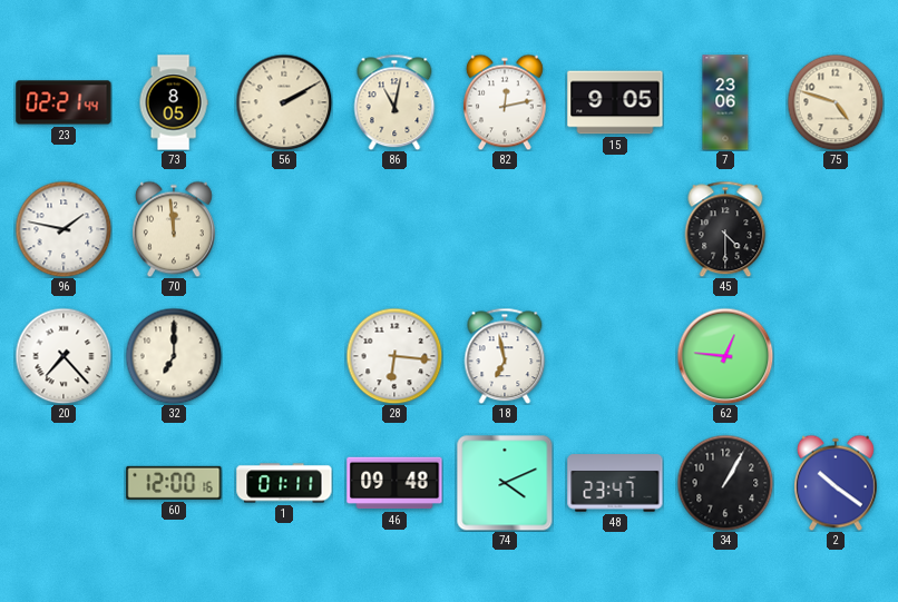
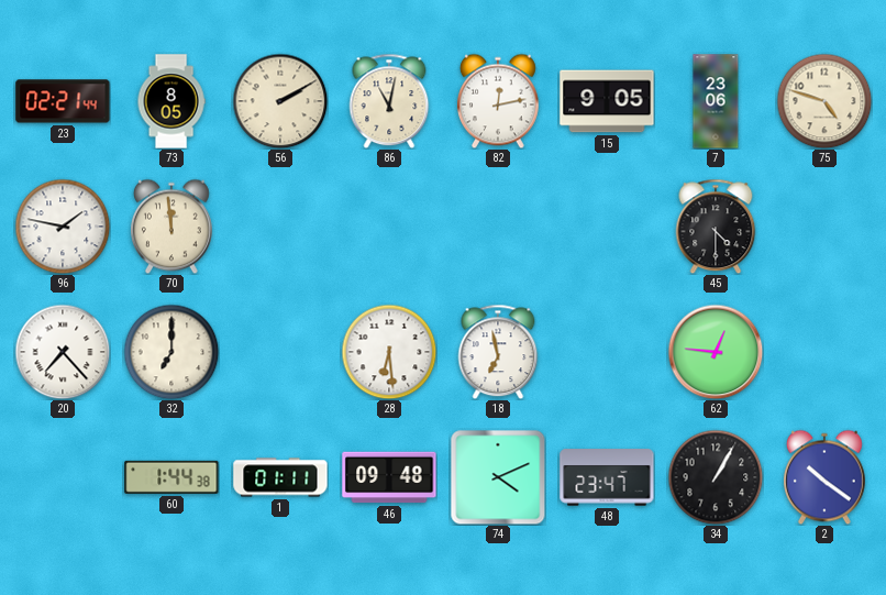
28: 6:16 -> 6:29
60: 12:00 -> 1:44
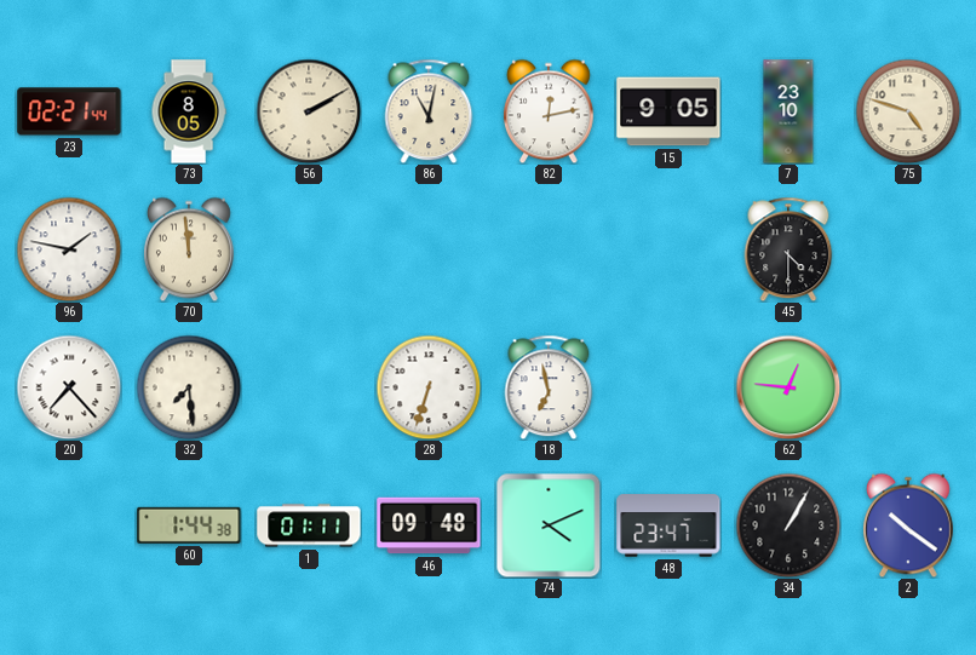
7: 23:06 -> 23:10
32: 7:00 -> 7:29
28: 6:29 -> 6:33
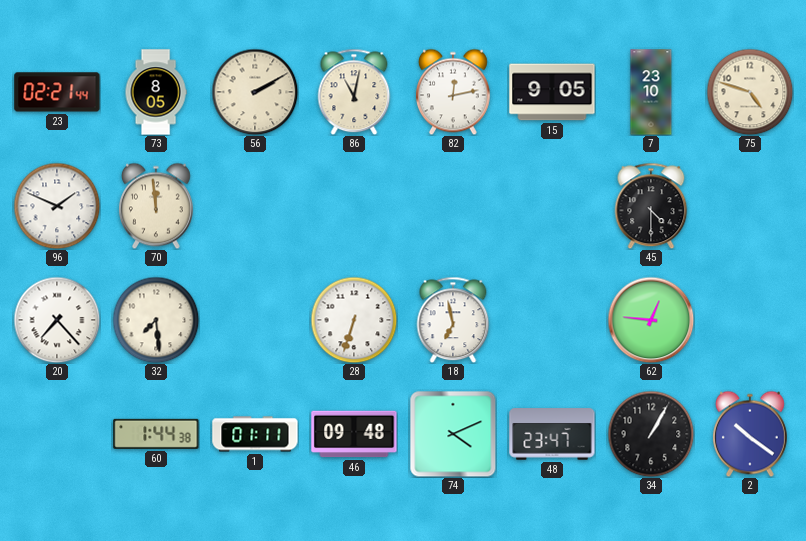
96: 1:47 -> 1:49
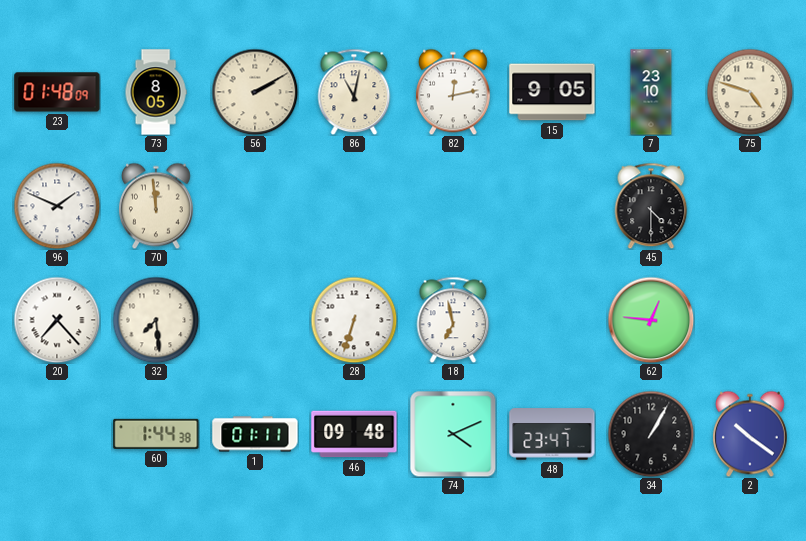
23: 02:21 -> 01:48
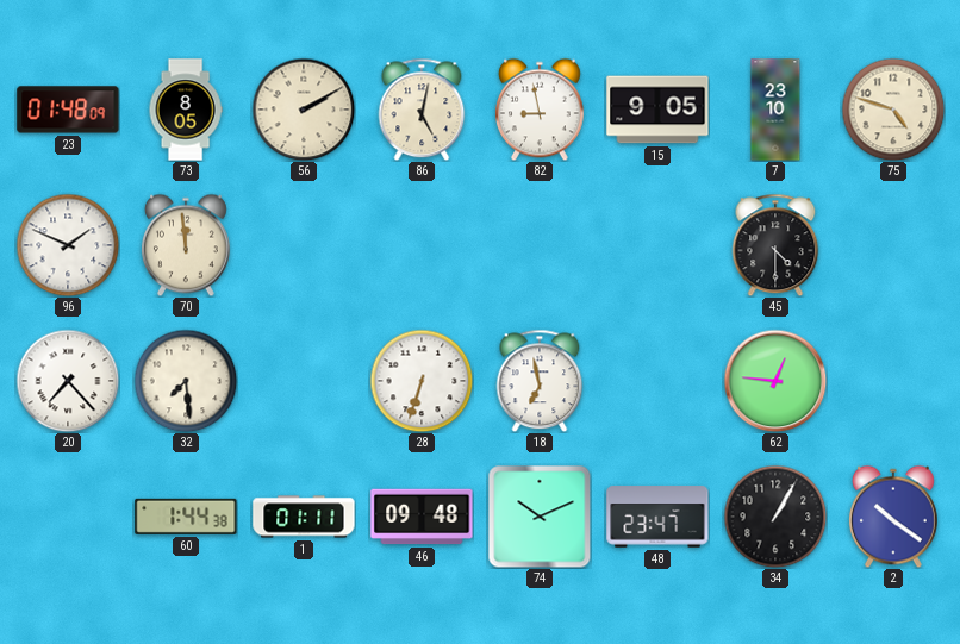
86: 11:02 -> 5:02
82: 12:13 -> 8:58
74: 4:11 -> 10:11
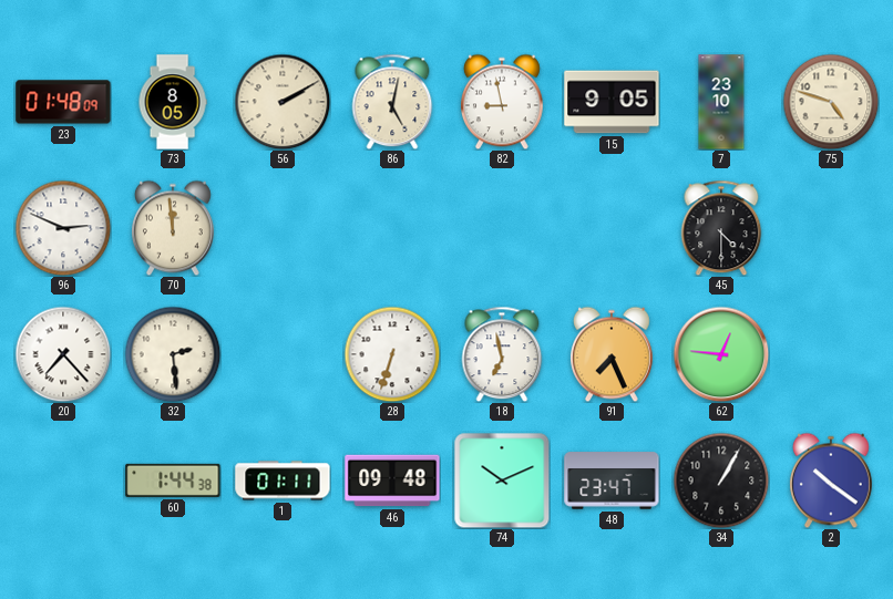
96: 1:49 -> 2:49
32: 7:29 -> 2:29
91: none -> 7:26
